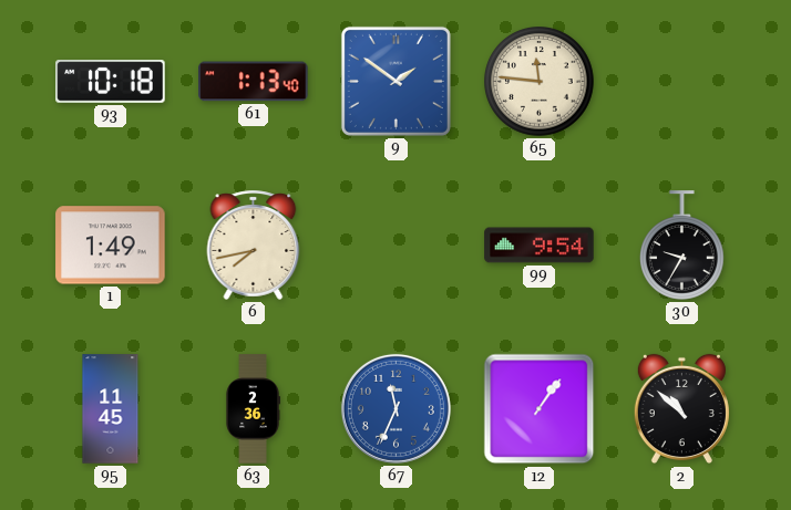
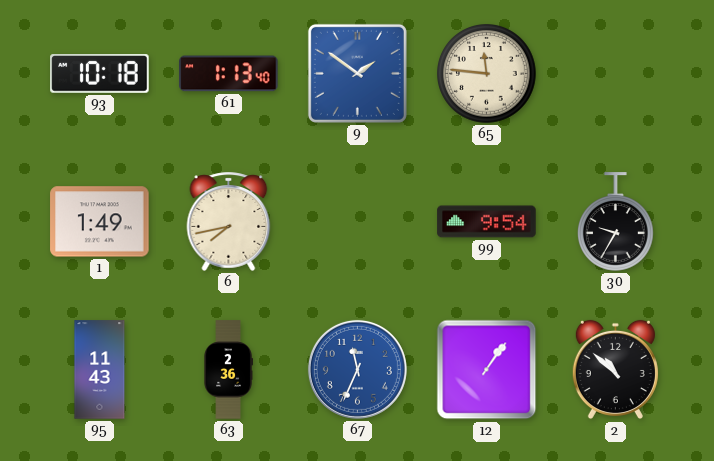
95: 11:45 -> 11:43
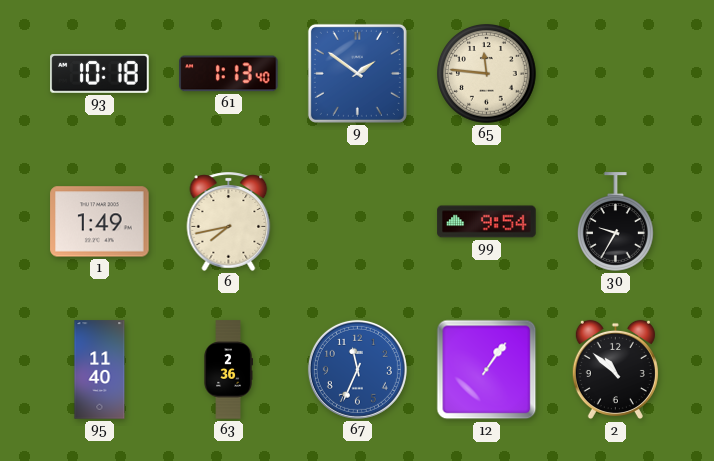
95: 11:43 -> 11:40
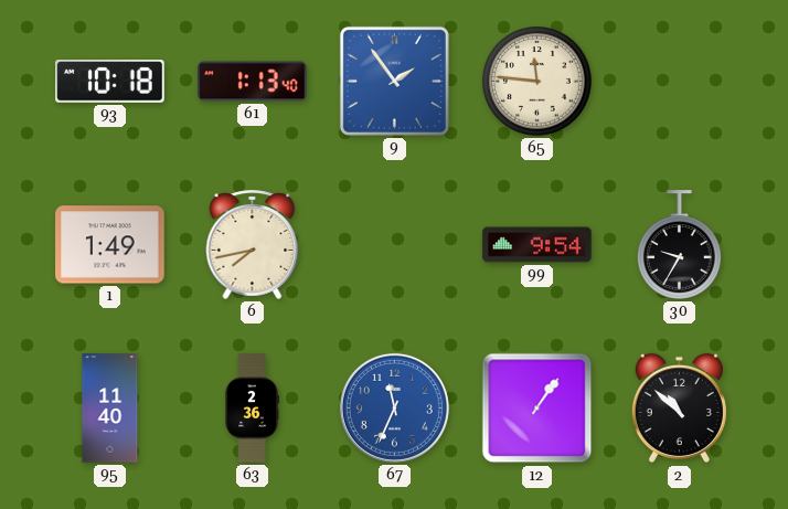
9: 1:51 -> 1:54
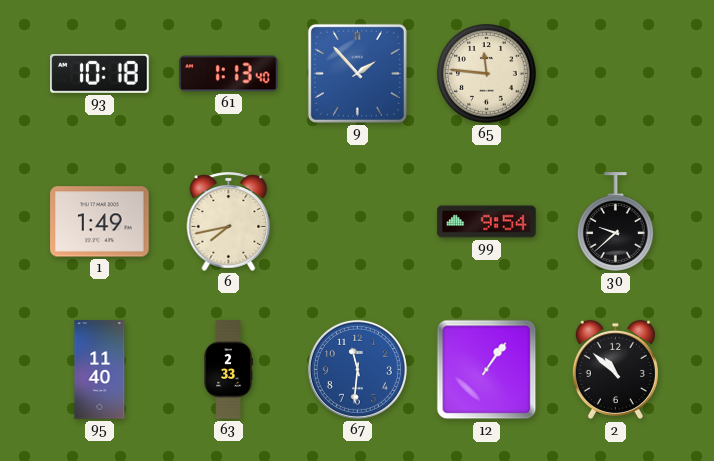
9: 1:54 -> 1:53
30: 9:35 -> 9:38
63: 2:36 -> 2:33
67: 11:34 -> 11:31
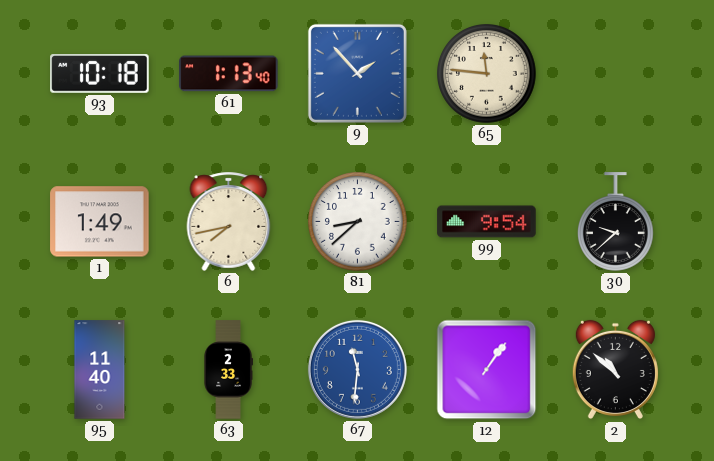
81: none -> 8:38
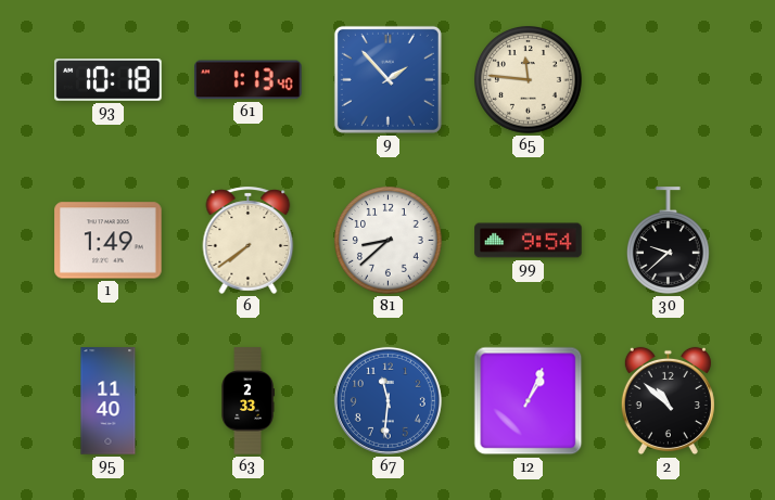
6: 7:43 -> 7:39
12: 1:06 -> 1:04
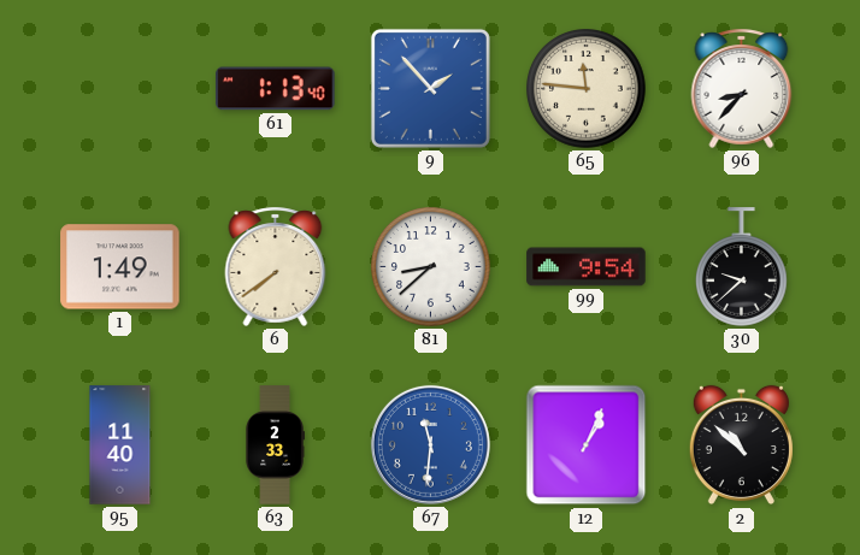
93: 10:18 -> none
96: none -> 8:37
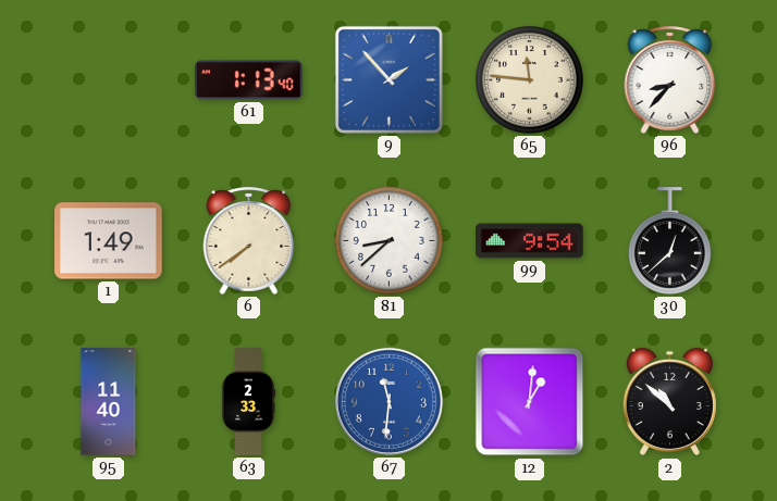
30: 9:38 -> 12:38
12: 1:04 -> 1:01
